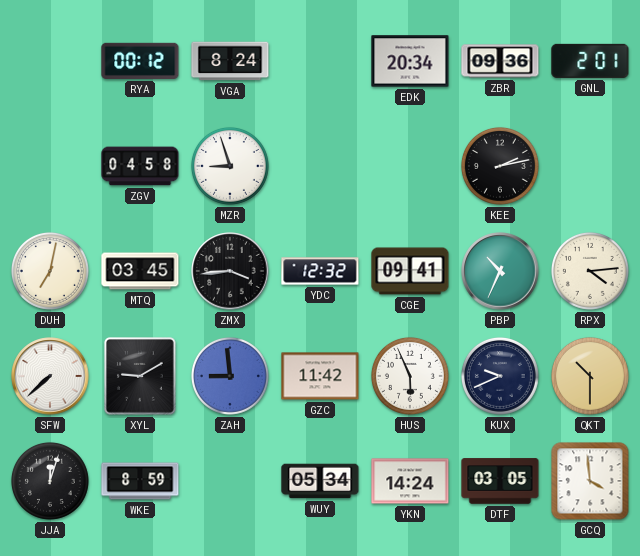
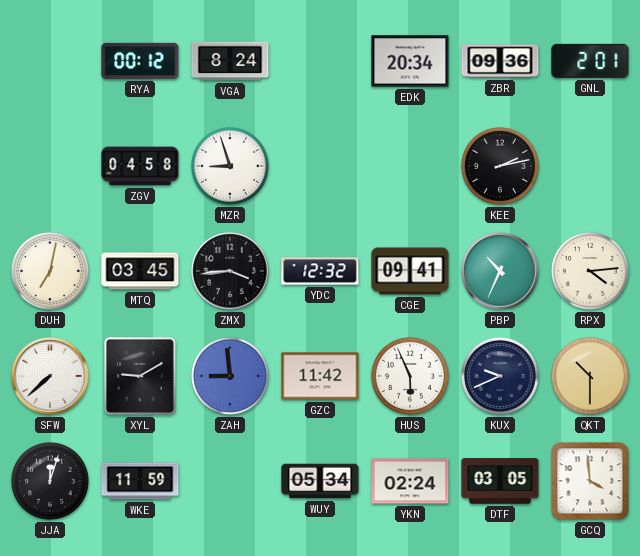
WKE: 8:59 -> 11:59
YKN: 14:24 -> 02:24
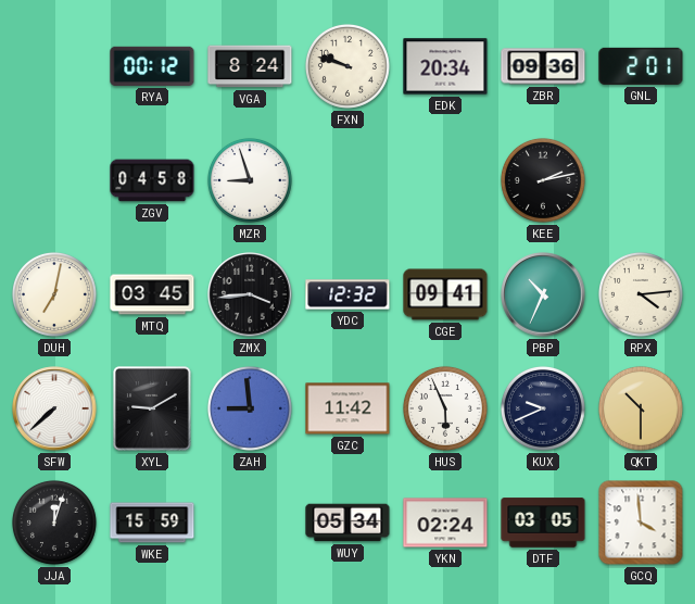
FXN: none -> 9:48
WKE: 11:59 -> 15:59
